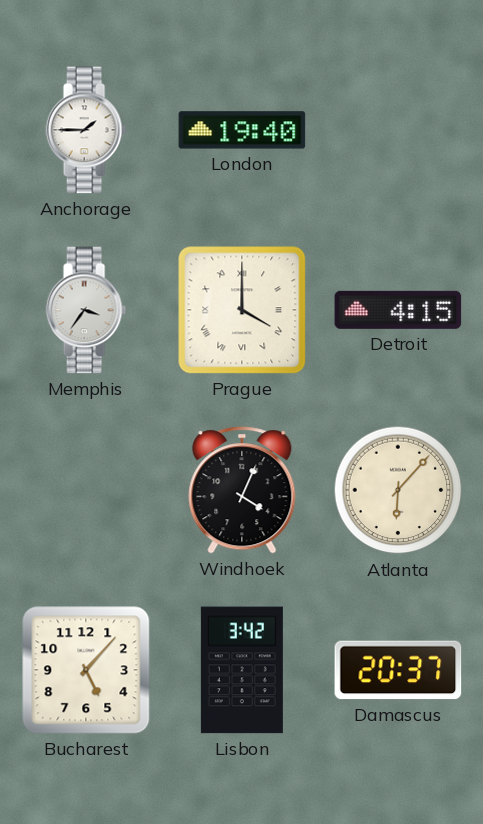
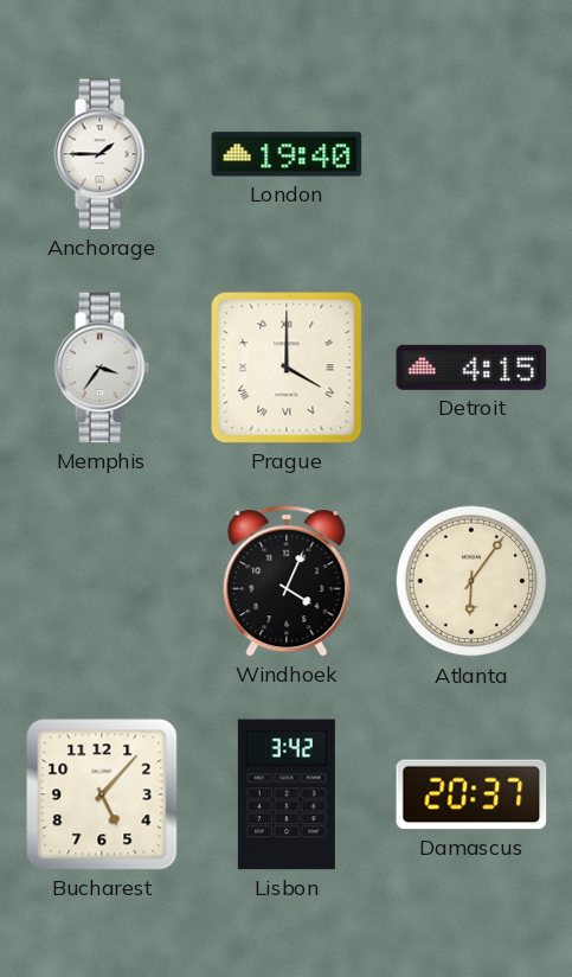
Atlanta: 6:07 -> 6:06
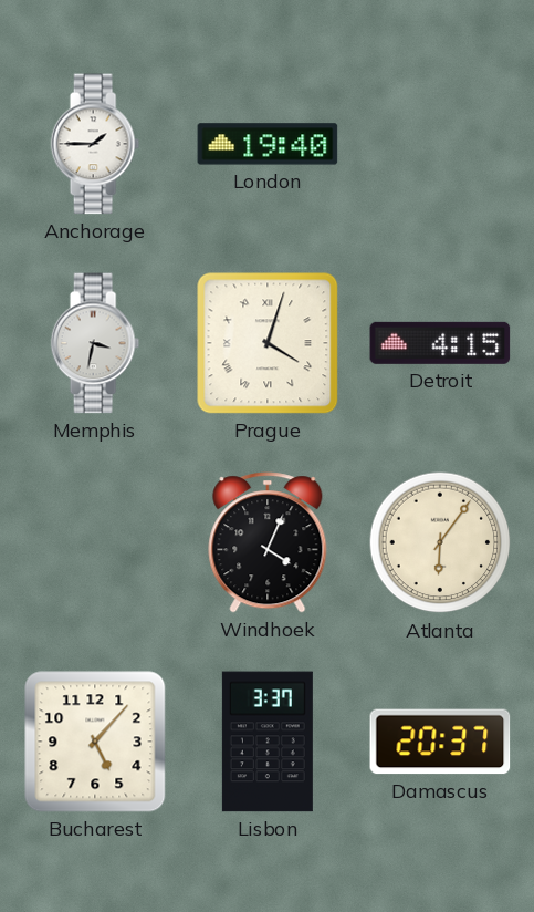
Memphis: 3:36 -> 3:32
Prague: 4:00 -> 4:03
Lisbon: 3:42 -> 3:37
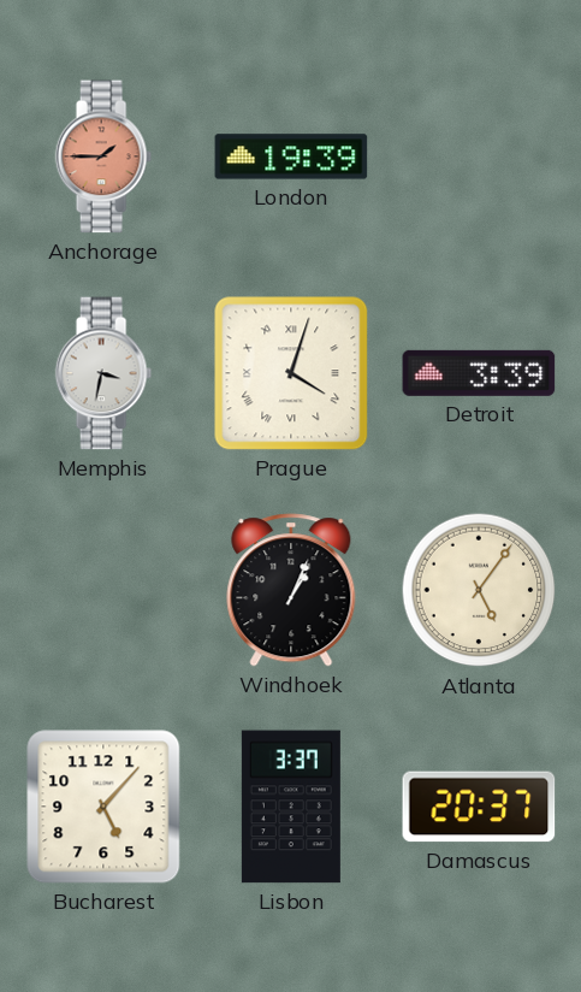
Anchorage dial: white -> salmon
London: 19:40 -> 19:39
Detroit: 4:15 -> 3:39
Windhoek: 4:04 -> 1:04
Atlanta: 6:06 -> 5:06
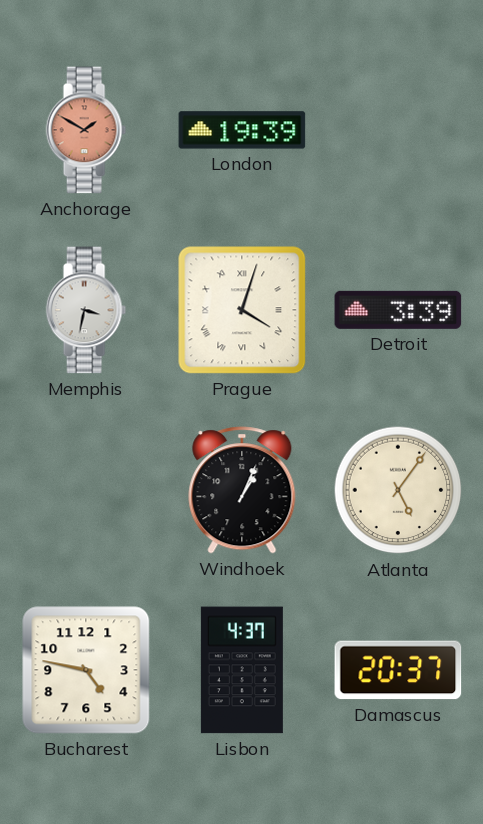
Anchorage: 1:45 -> 1:50
Bucharest: 5:07 -> 4:47
Lisbon: 3:37 -> 4:37
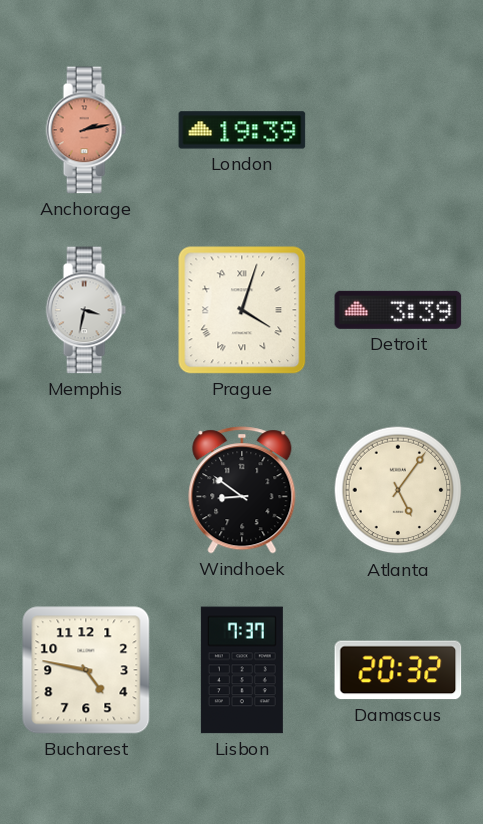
Anchorage: 1:50 -> 2:13
Windhoek: 1:04 -> 8:51
Lisbon: 4:37 -> 7:37
Damascus: 20:37 -> 20:32
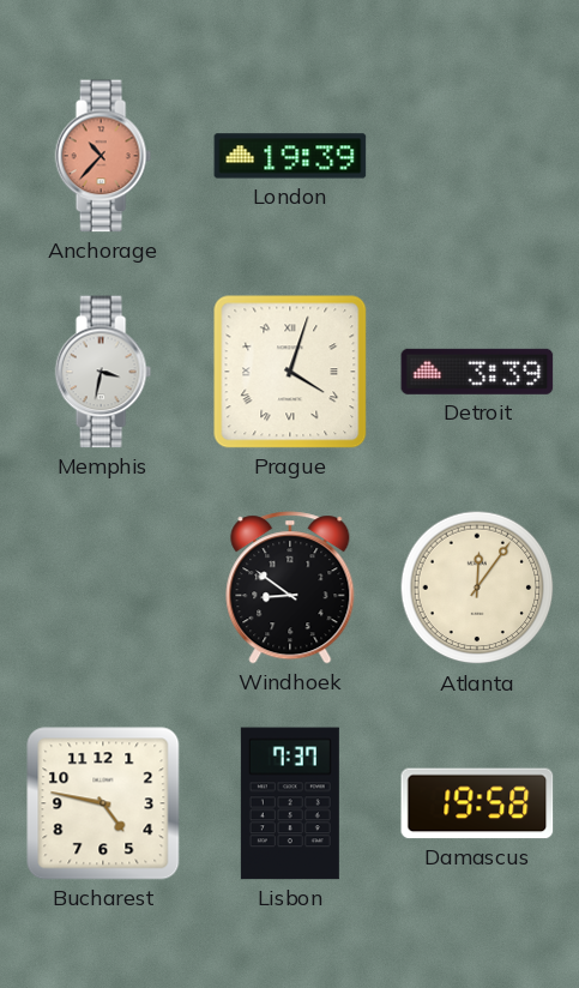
Anchorage: 2:13 -> 10:37
Atlanta: 5:06 -> 12:06
Damascus: 20:32 -> 19:58
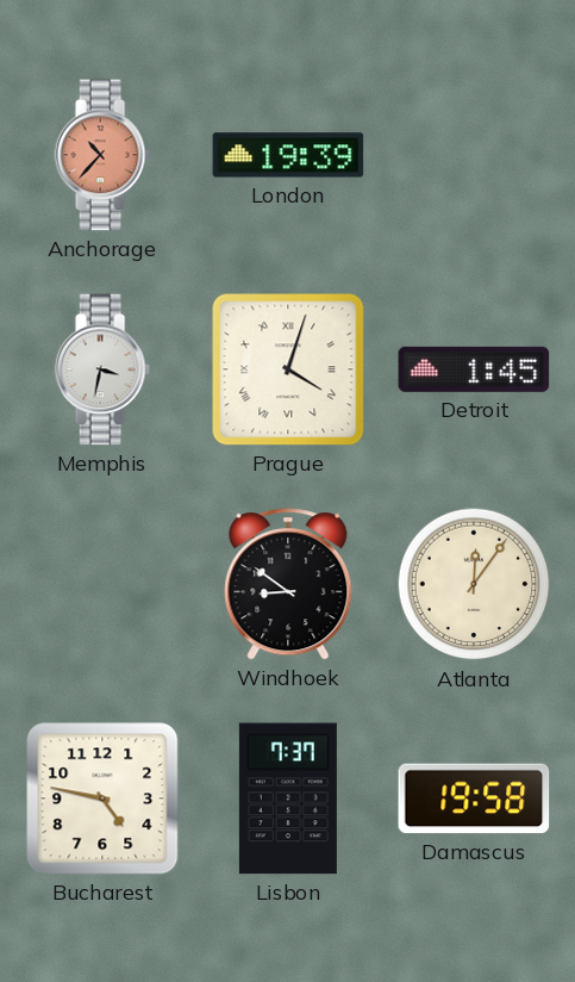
Detroit: 3:39 -> 1:45
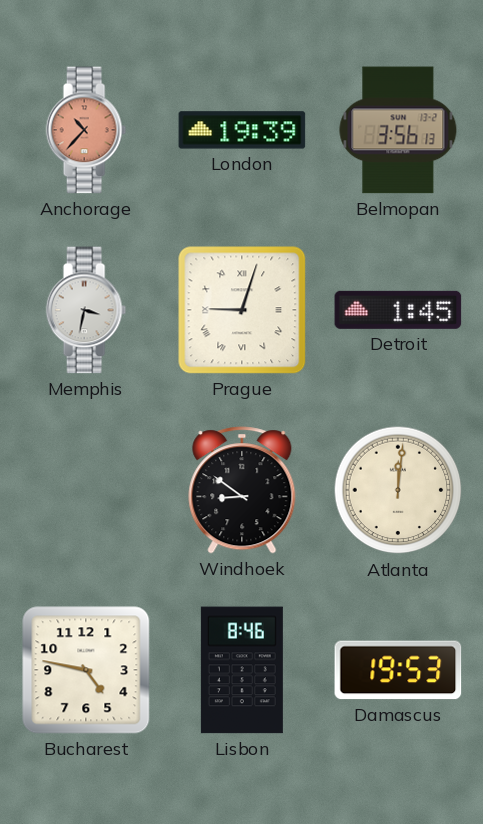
Belmopan: none -> 3:56
Prague: 4:03 -> 9:03
Atlanta: 12:06 -> 12:01
Lisbon: 7:37 -> 8:46
Damascus: 19:58 -> 19:53
